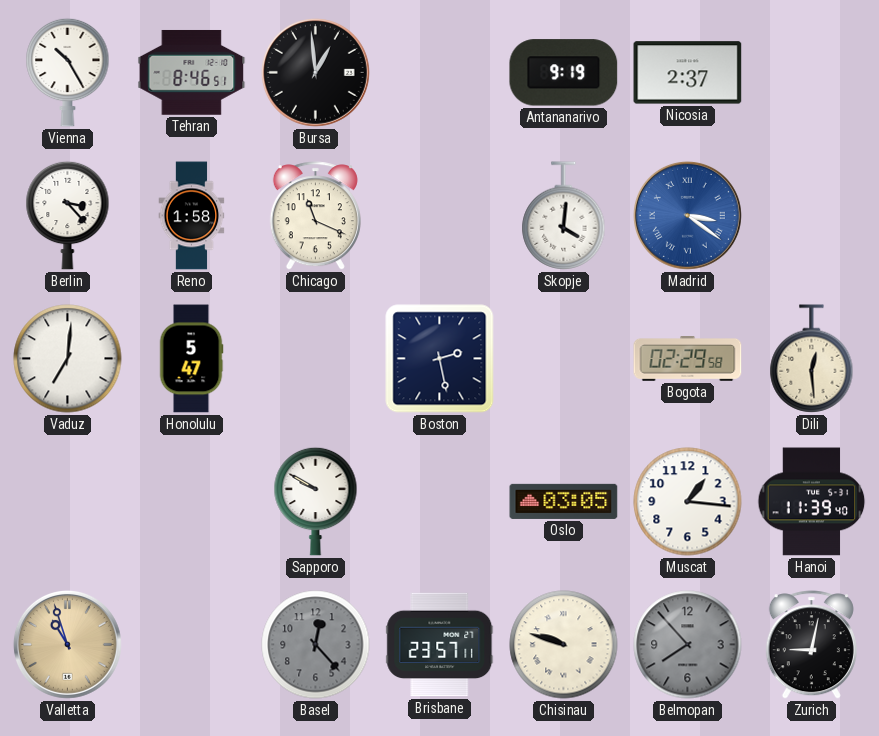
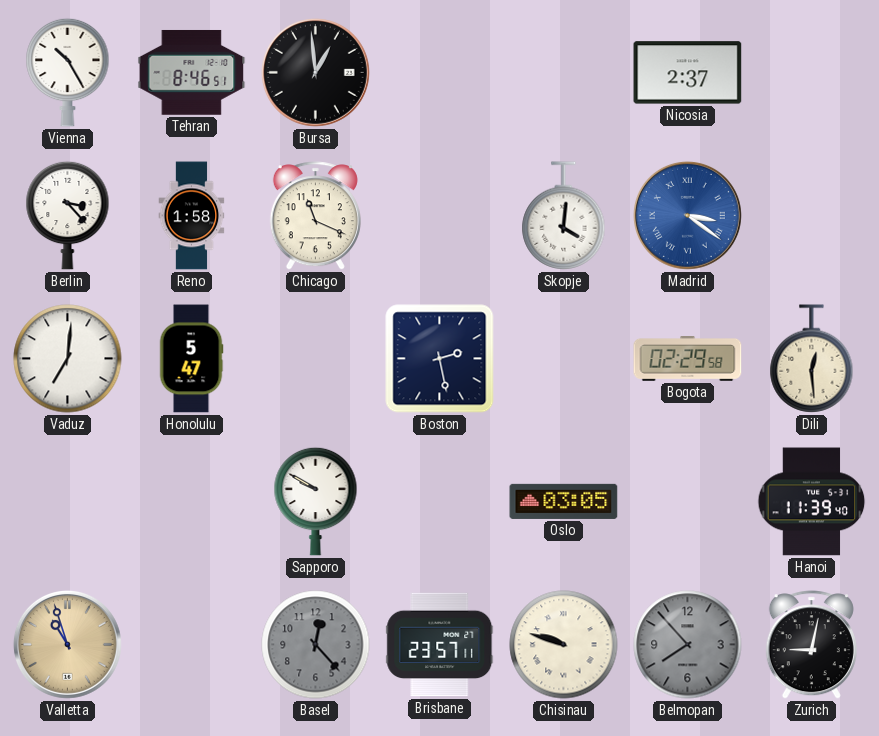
Antananarivo: 9:19 -> none
Muscat: 1:16 -> none
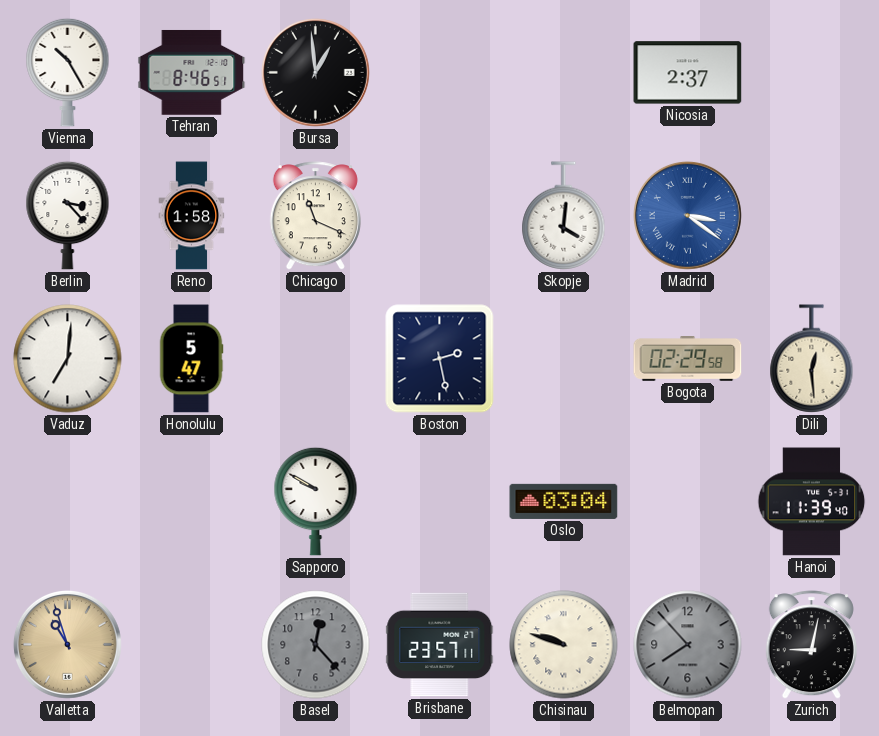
Oslo: 03:05 -> 03:04
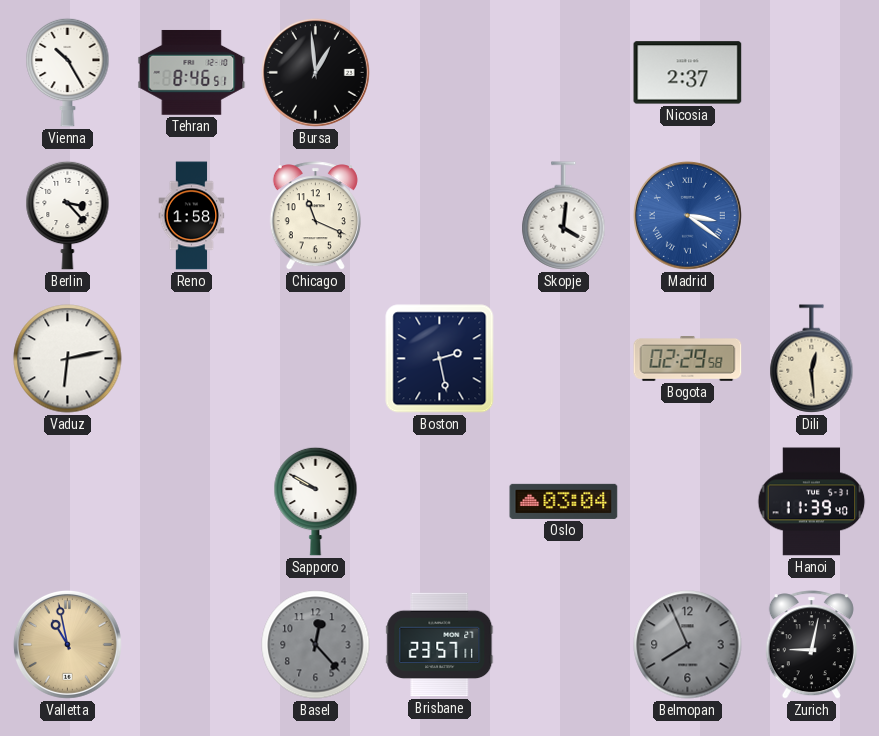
Vaduz: 7:01 -> 6:13
Honolulu: 5:47 -> none
Valletta: 10:57 -> 10:58
Chisinau: 9:48 -> none
Belmopan: 7:53 -> 7:56
